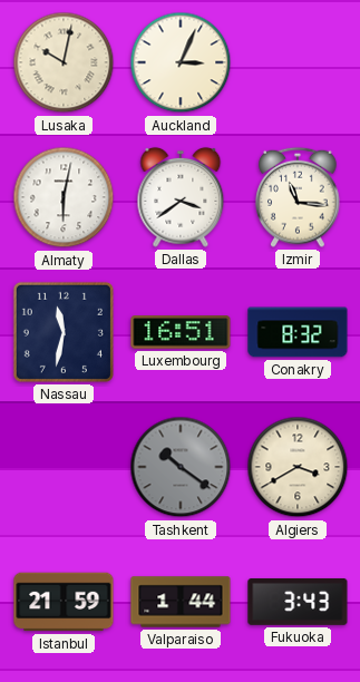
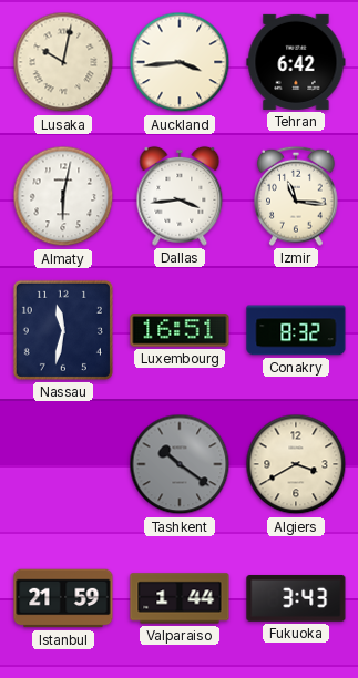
Auckland: 3:04 -> 3:44
Tehran: none -> 6:42
Dallas: 3:39 -> 3:44
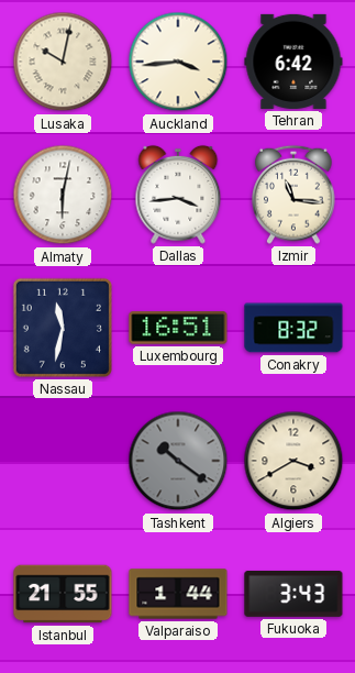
Istanbul: 21:59 -> 21:55
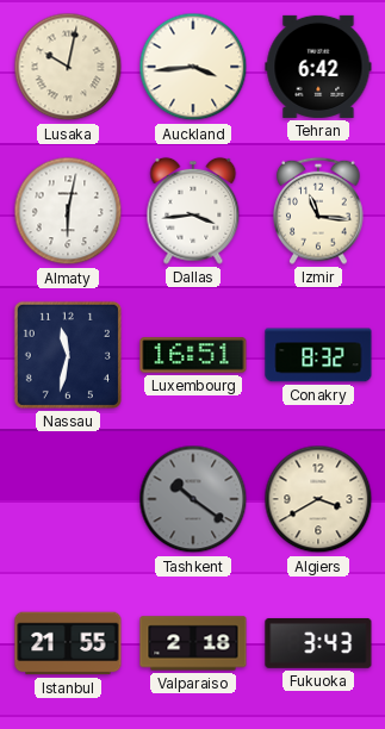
Valparaiso: 1:44 -> 2:18
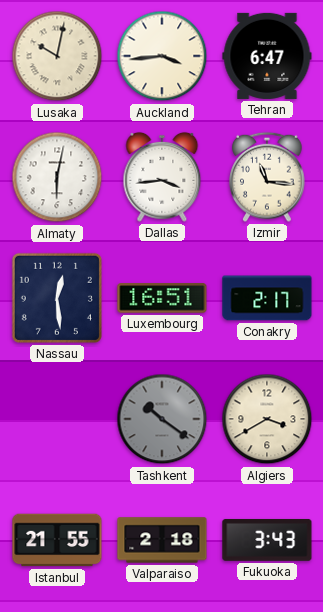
Tehran: 6:42 -> 6:47
Nassau: 11:32 -> 12:29
Conakry: 8:32 -> 2:17
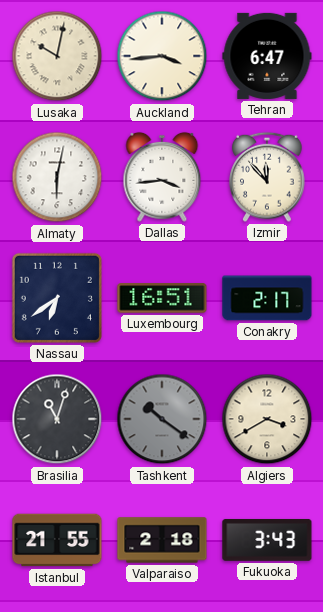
Izmir: 11:16 -> 11:53
Nassau: 12:29 -> 6:39
Brasilia: none -> 11:03
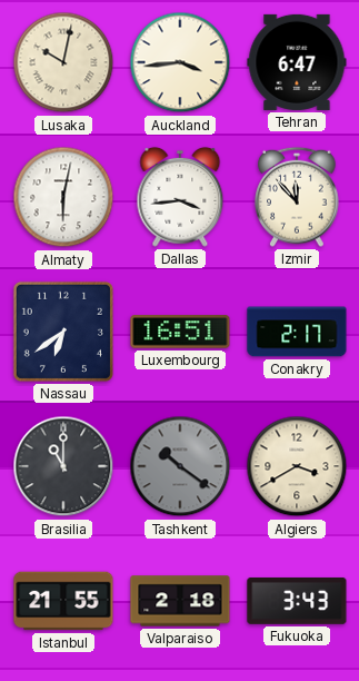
Brasilia: 11:03 -> 11:00
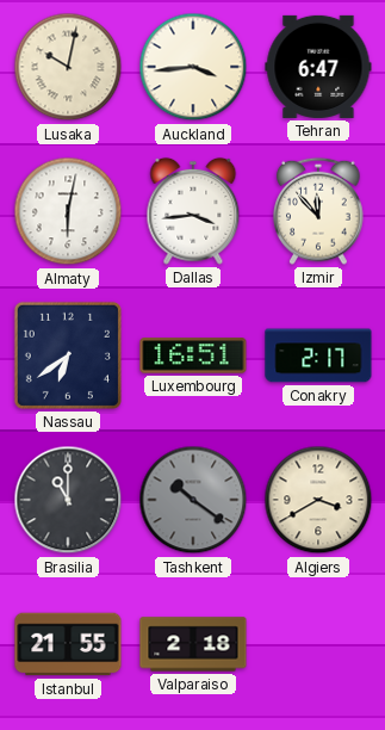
Fukuoka: 3:43 -> none
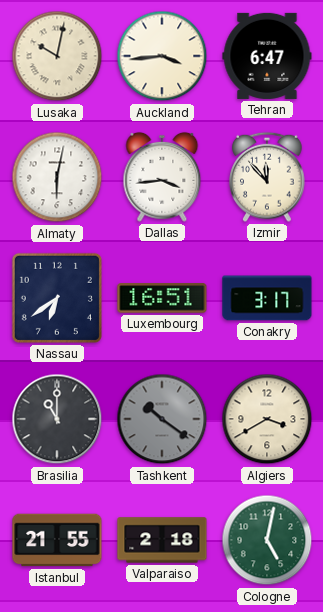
Conakry: 2:17 -> 3:17
Cologne: none -> 5:02
